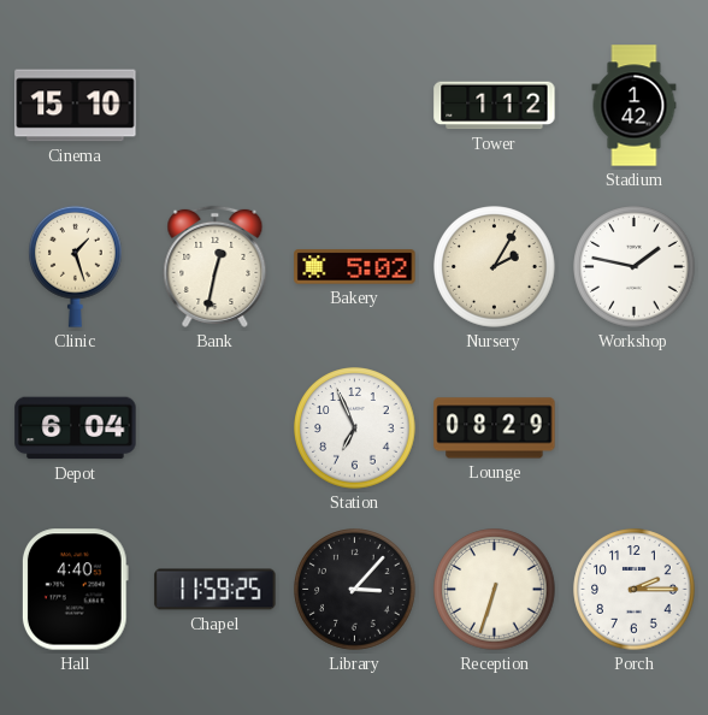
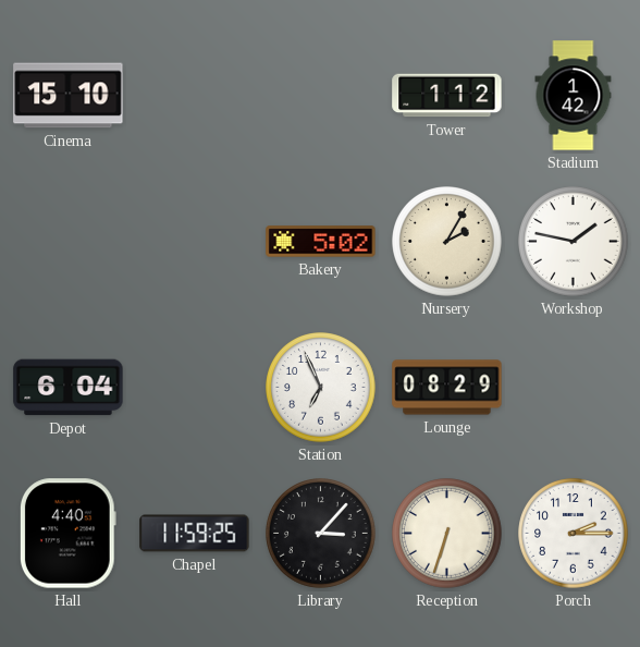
Clinic: 1:27 -> none
Bank: 12:32 -> none
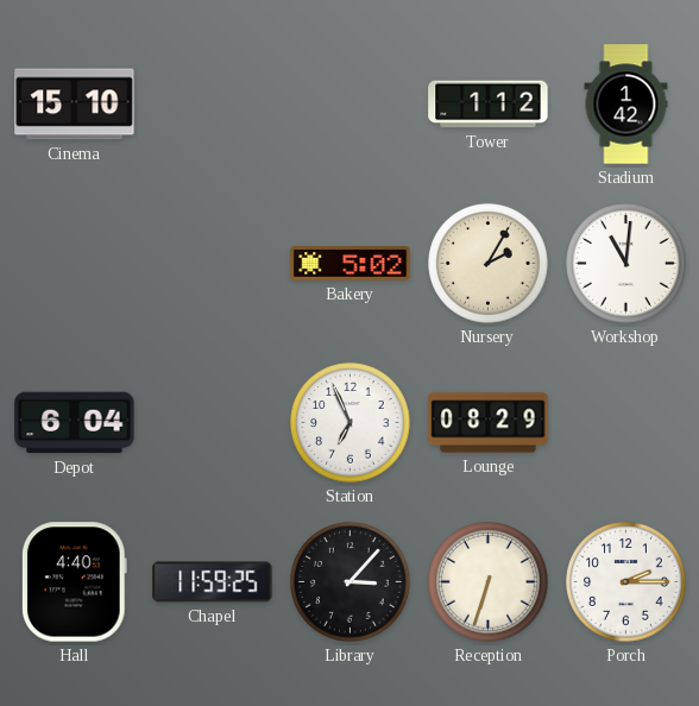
Workshop: 1:47 -> 11:01
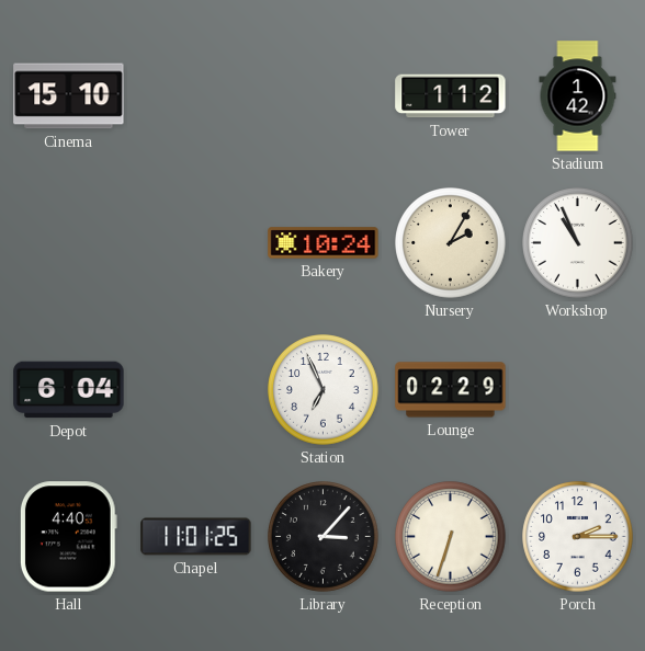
Bakery: 5:02 -> 10:24
Workshop: 11:01 -> 10:56
Lounge: 08:29 -> 02:29
Chapel: 11:59 -> 11:01
